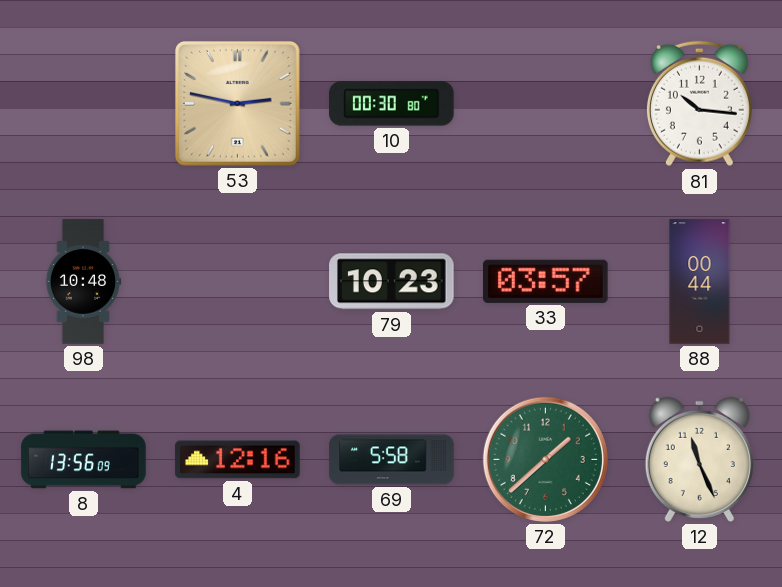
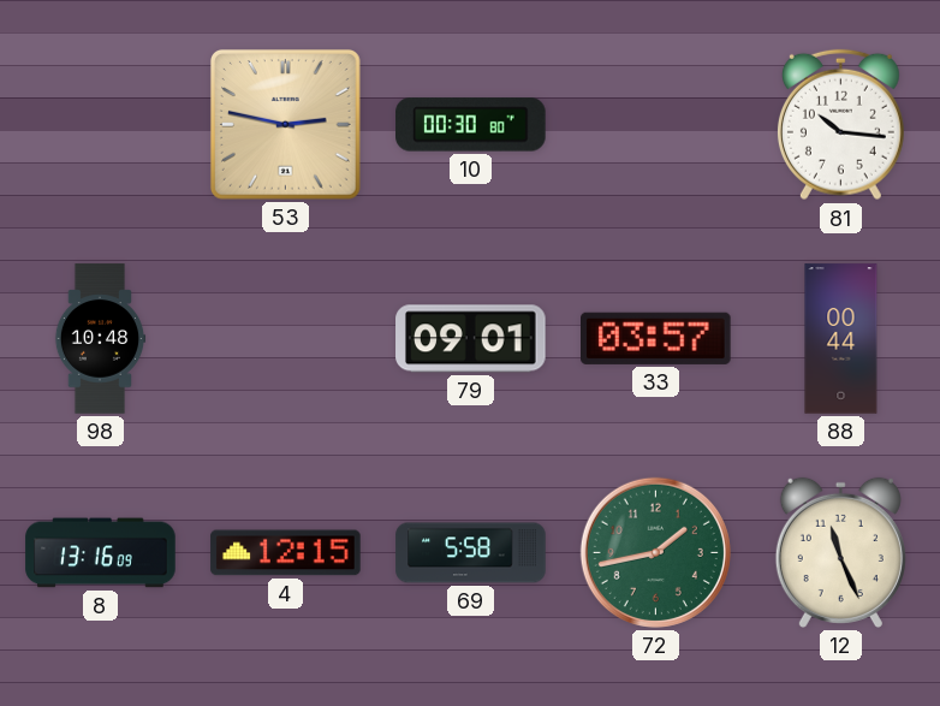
79: 10:23 -> 09:01
8: 13:56 -> 13:16
4: 12:16 -> 12:15
72: 1:38 -> 1:43
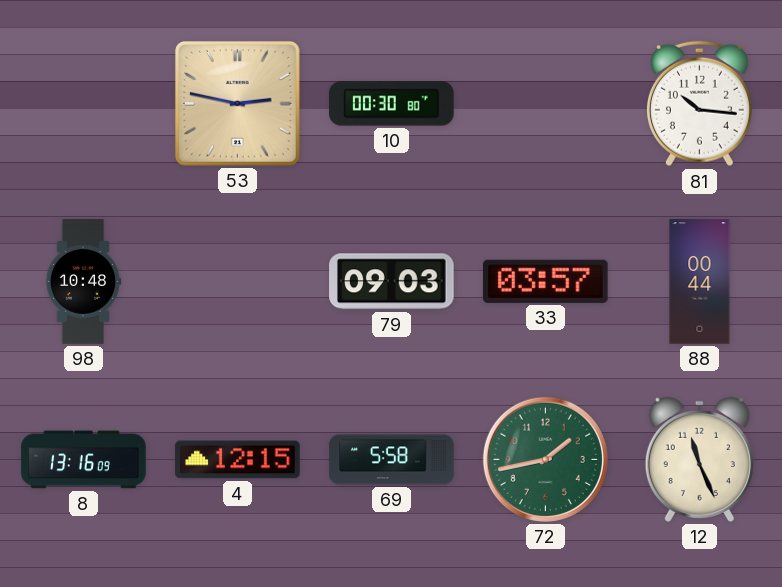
79: 09:01 -> 09:03
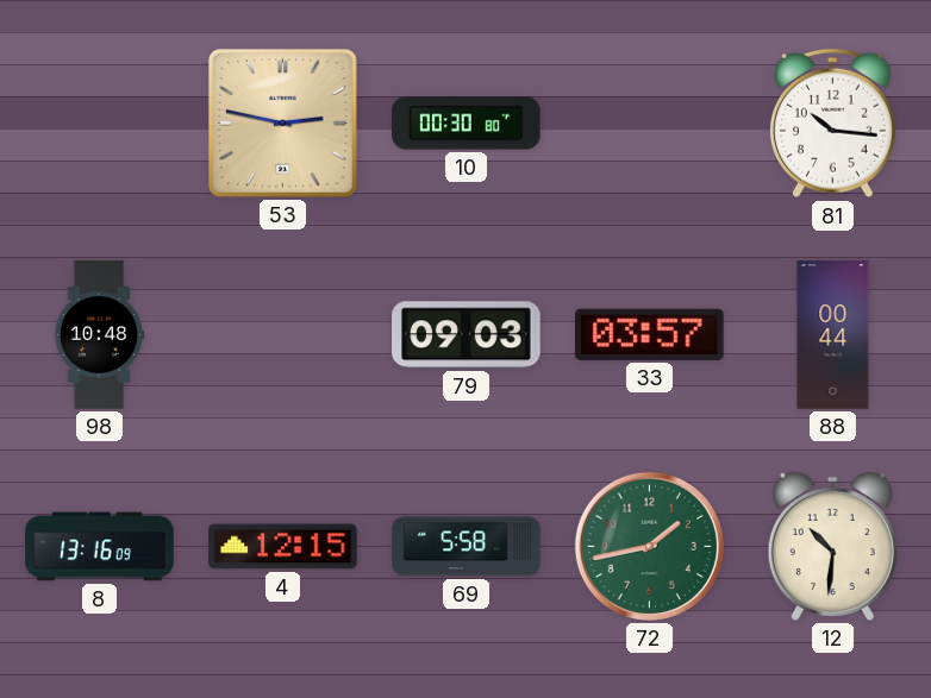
12: 11:26 -> 10:31
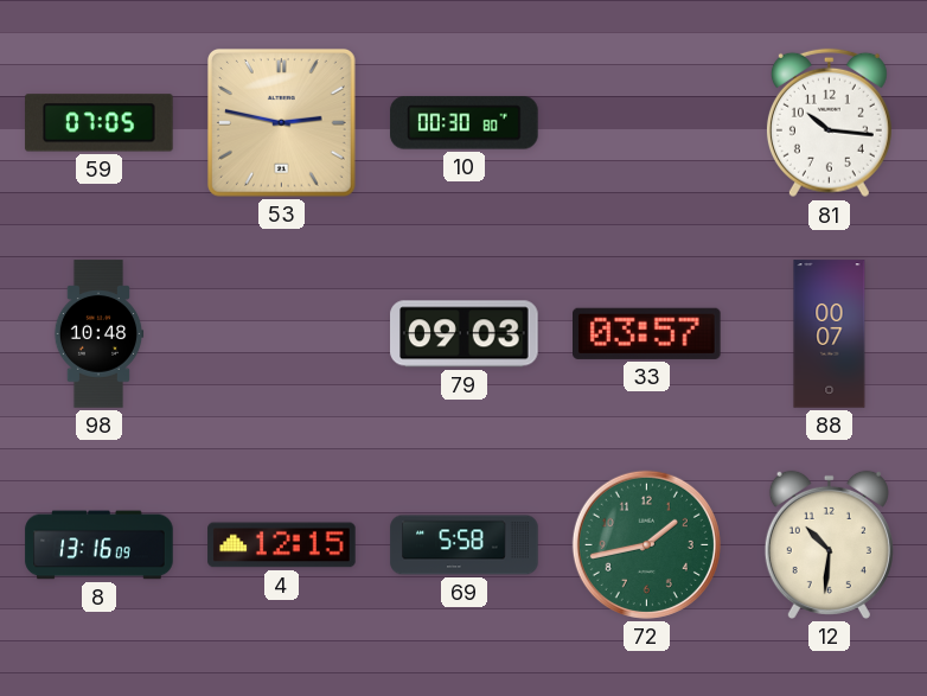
59: none -> 07:05
88: 00:44 -> 00:07
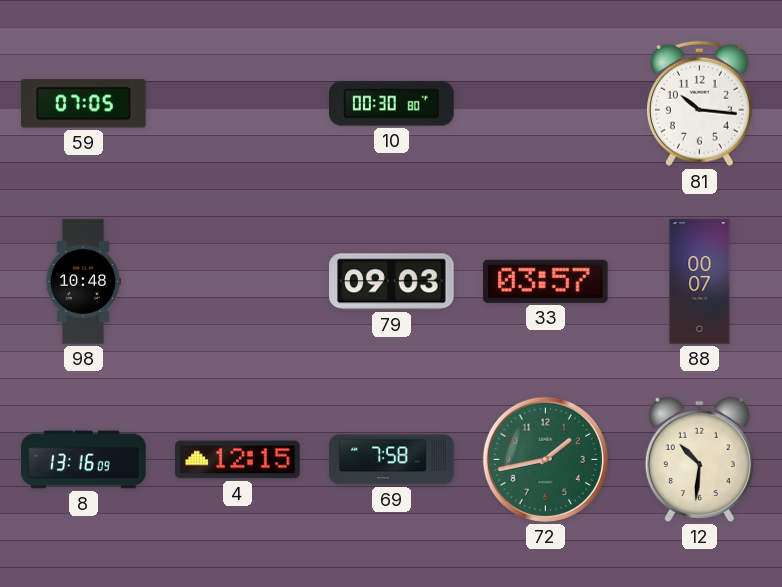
53: 2:47 -> none
69: 5:58 -> 7:58
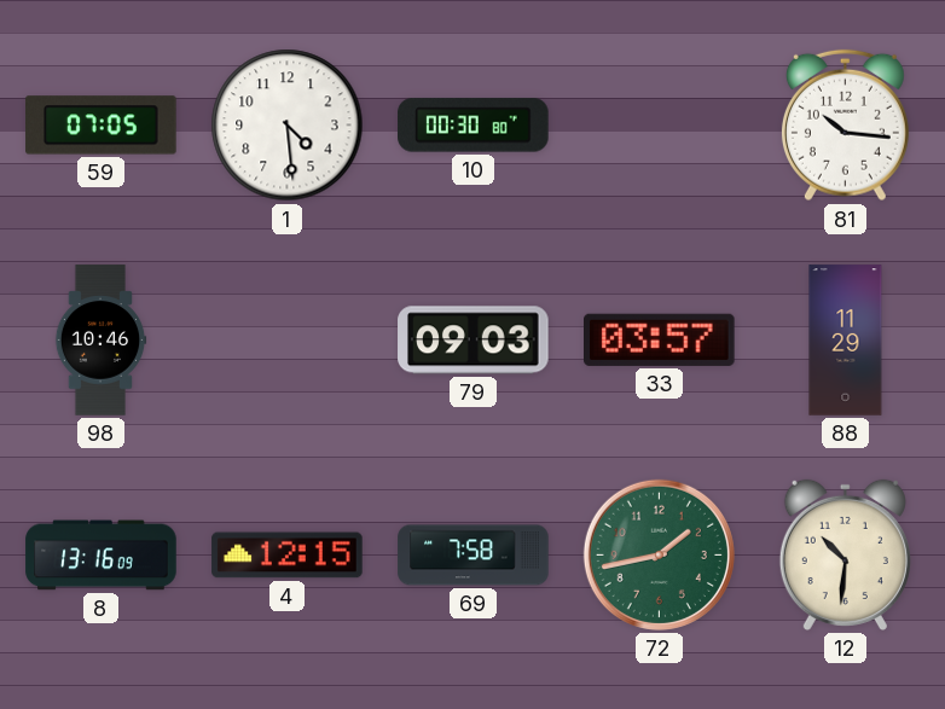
1: none -> 4:29
98: 10:48 -> 10:46
88: 00:07 -> 11:29
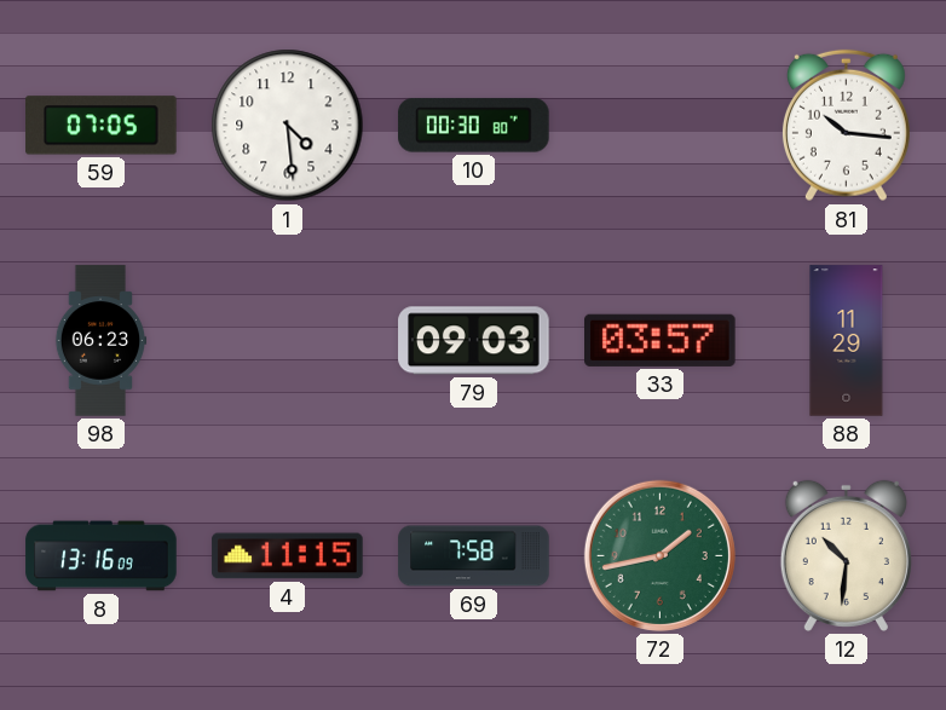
98: 10:46 -> 06:23
4: 12:15 -> 11:15
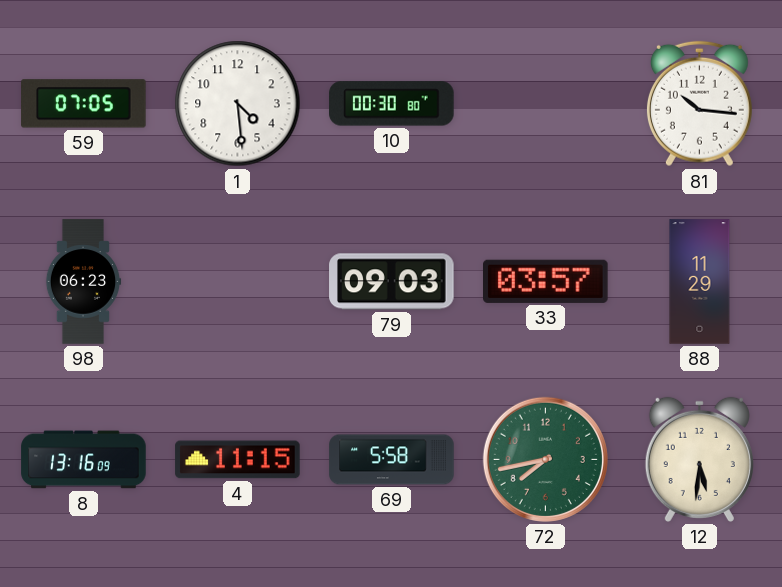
69: 7:58 -> 5:58
72: 1:43 -> 7:43
12: 10:31 -> 5:31
